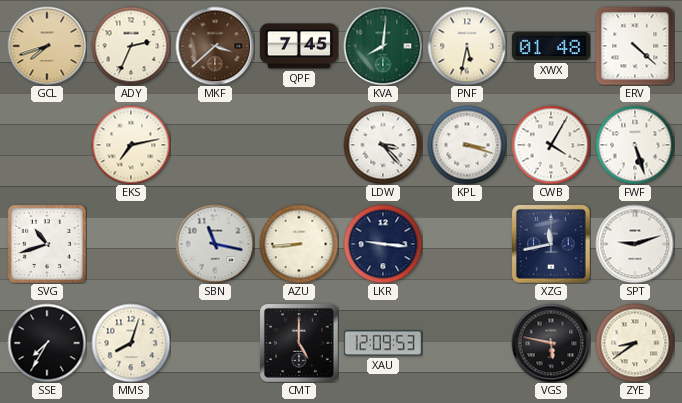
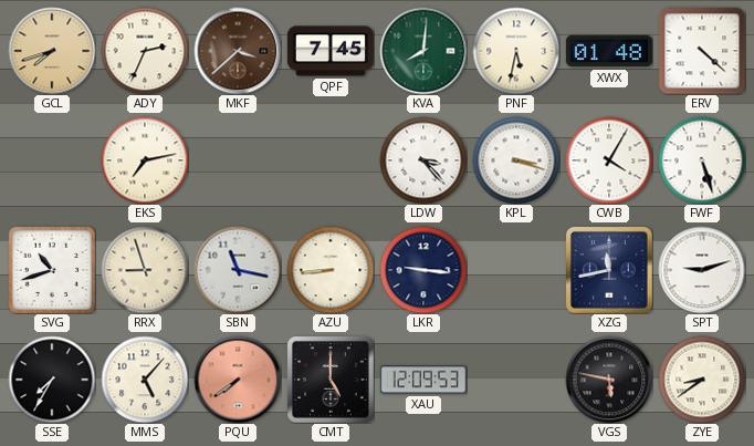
RRX: none -> 8:57
MMS: 8:03 -> 5:07
PQU: none -> 7:39
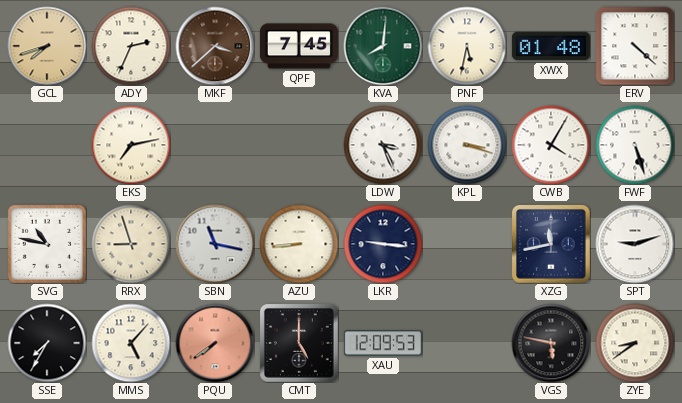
LDW: 3:23 -> 3:26
SVG: 10:42 -> 10:47
